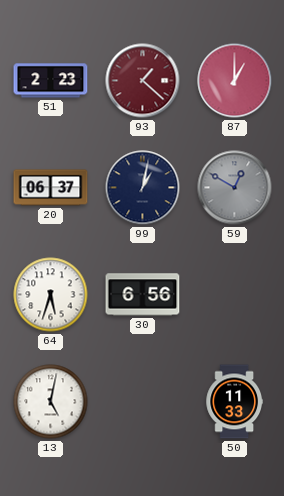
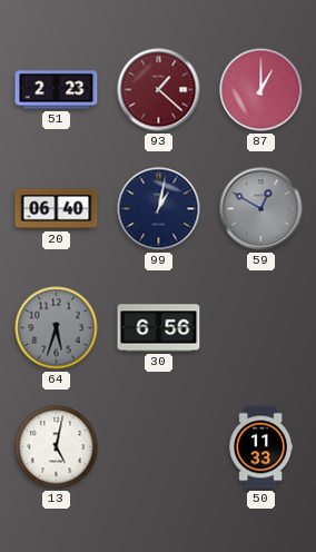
20: 06:37 -> 06:40
64 dial: white -> grey
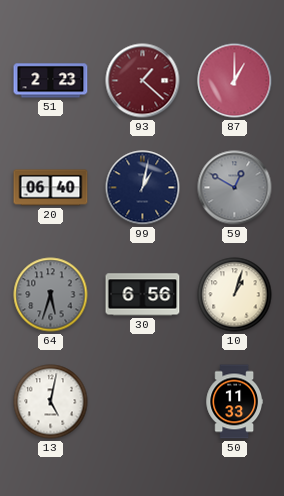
10: none -> 1:03
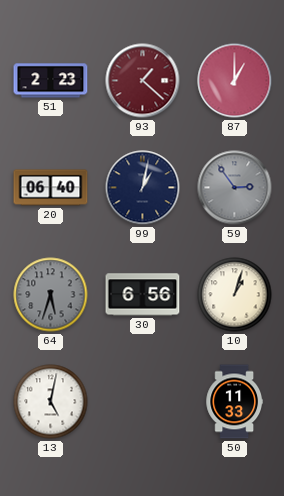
59: 12:50 -> 2:54
